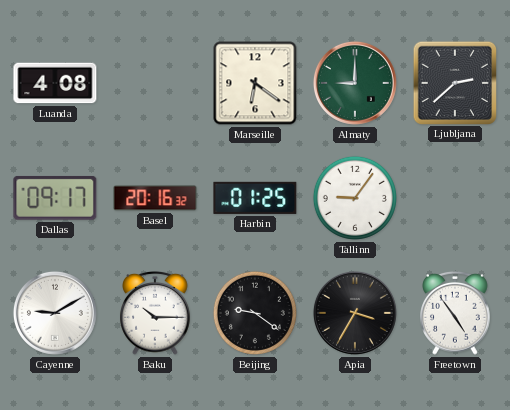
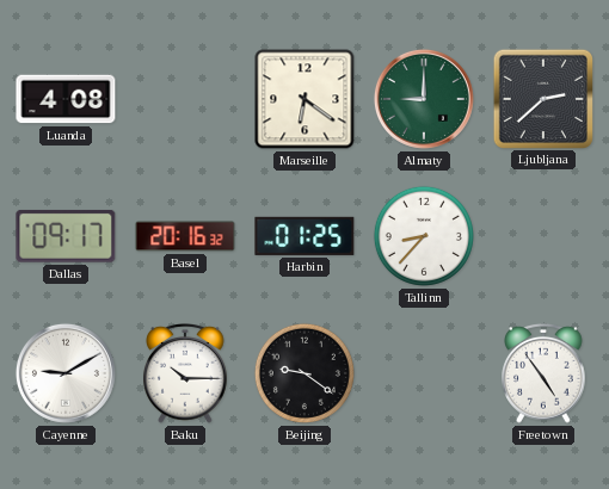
Tallinn: 9:06 -> 8:37
Apia: 3:35 -> none
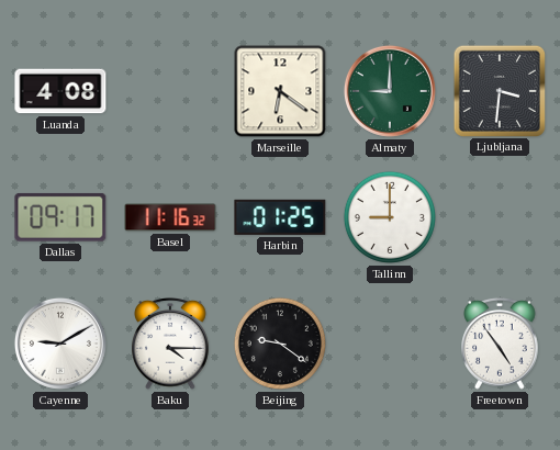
Ljubljana: 2:38 -> 3:31
Basel: 20:16 -> 11:16
Tallinn: 8:37 -> 9:00
Baku: 10:15 -> 4:15
